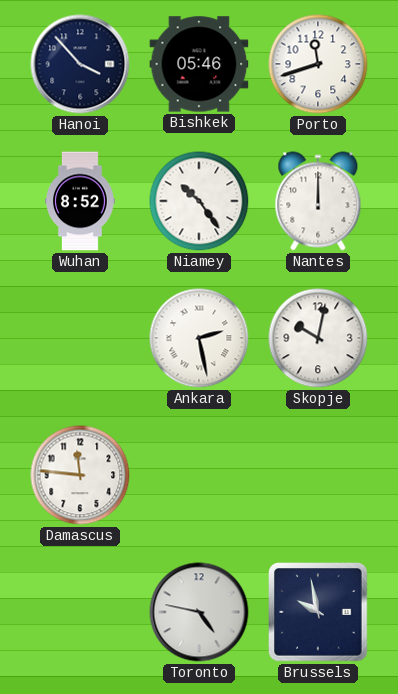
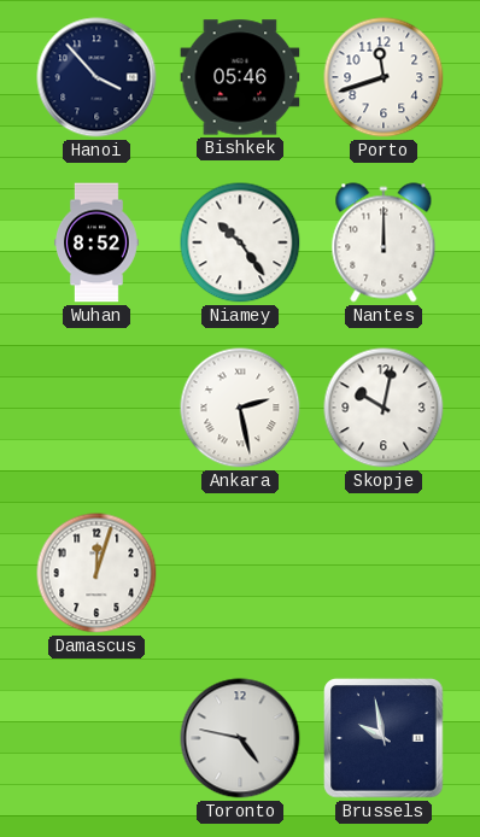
Damascus: 11:46 -> 12:03
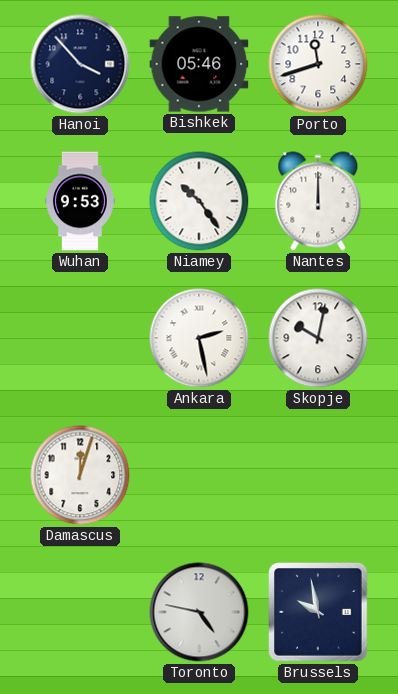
Wuhan: 8:52 -> 9:53
